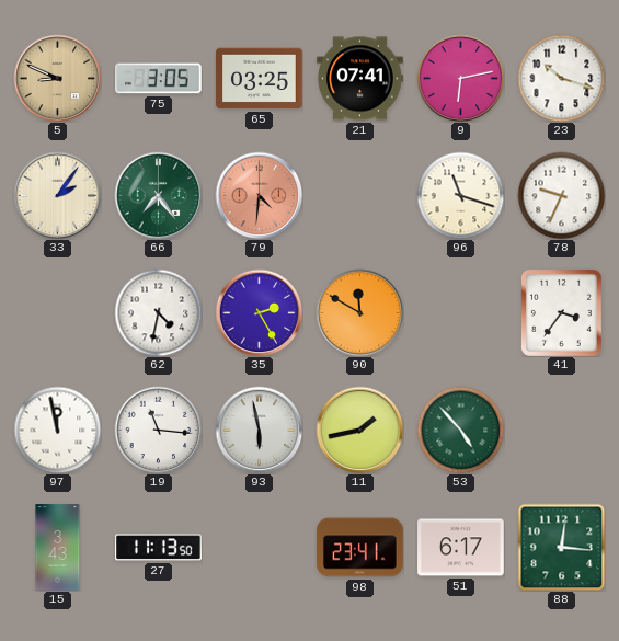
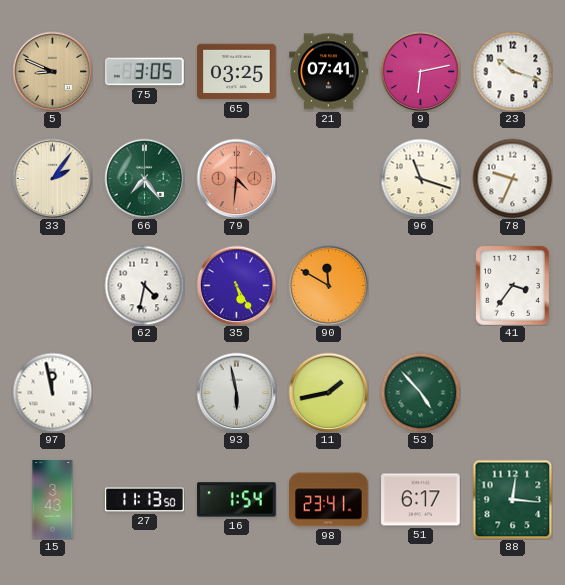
35: 2:25 -> 5:25
19: 11:16 -> none
16: none -> 1:54
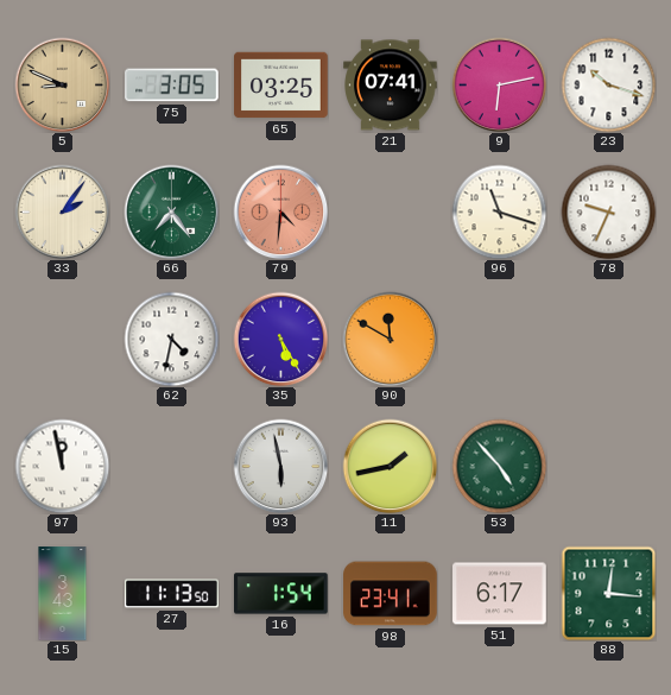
41: 3:36 -> none
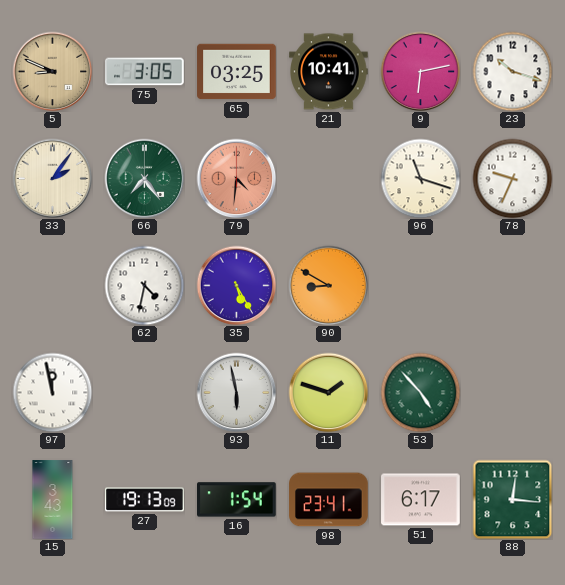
21: 07:41 -> 10:41
90: 11:50 -> 8:50
11: 1:43 -> 1:48
27: 11:13 -> 19:13
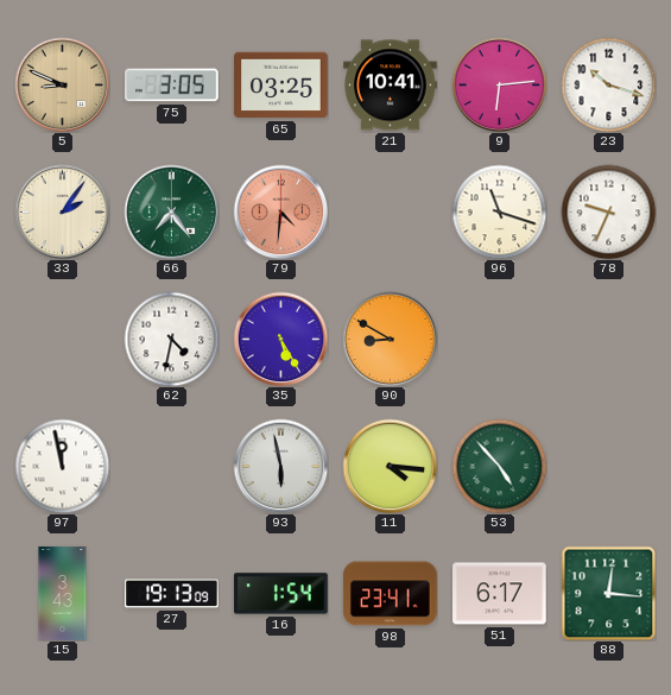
9: 6:13 -> 6:14
11: 1:48 -> 4:16
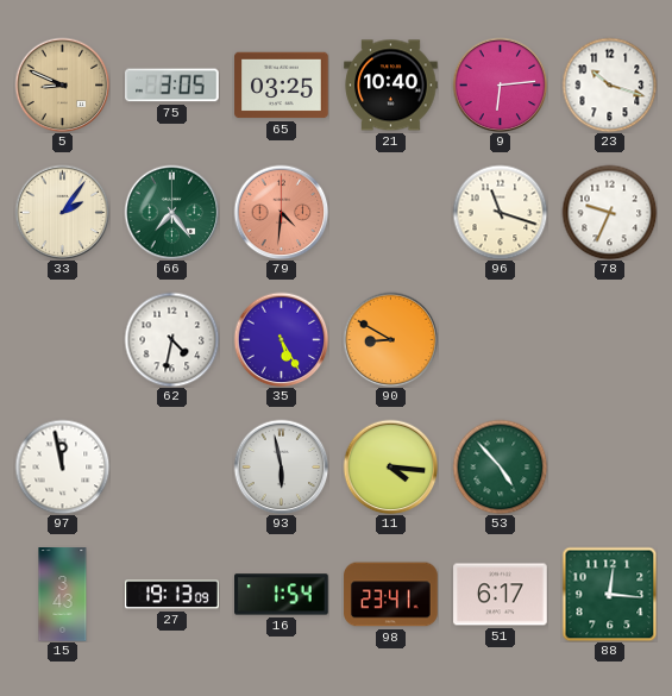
21: 10:41 -> 10:40
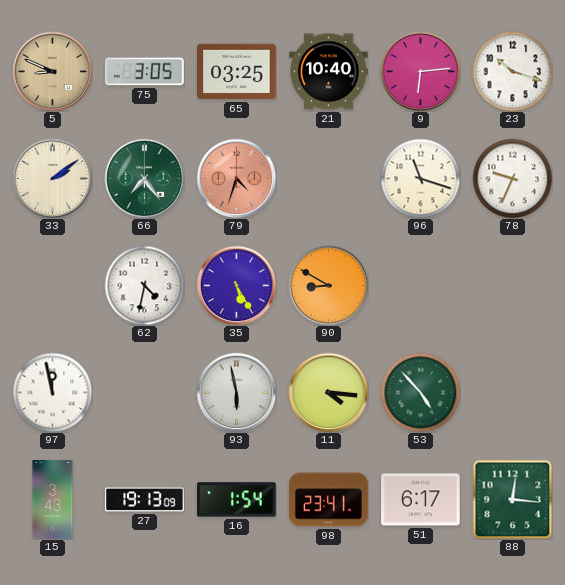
33: 2:06 -> 2:09
79: 4:31 -> 4:33
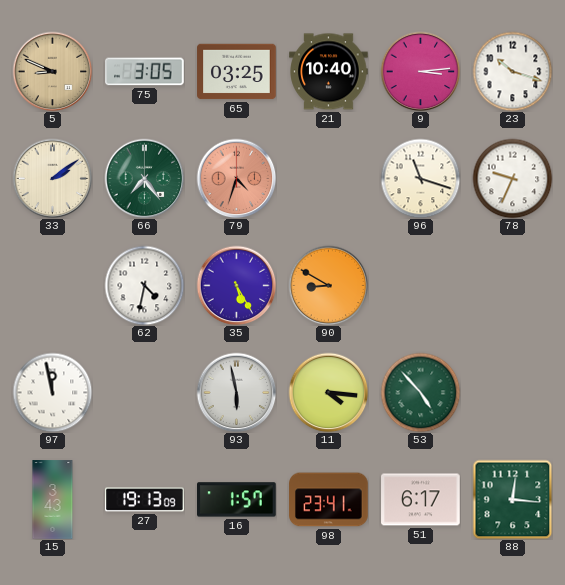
9: 6:14 -> 3:14
16: 1:54 -> 1:57
